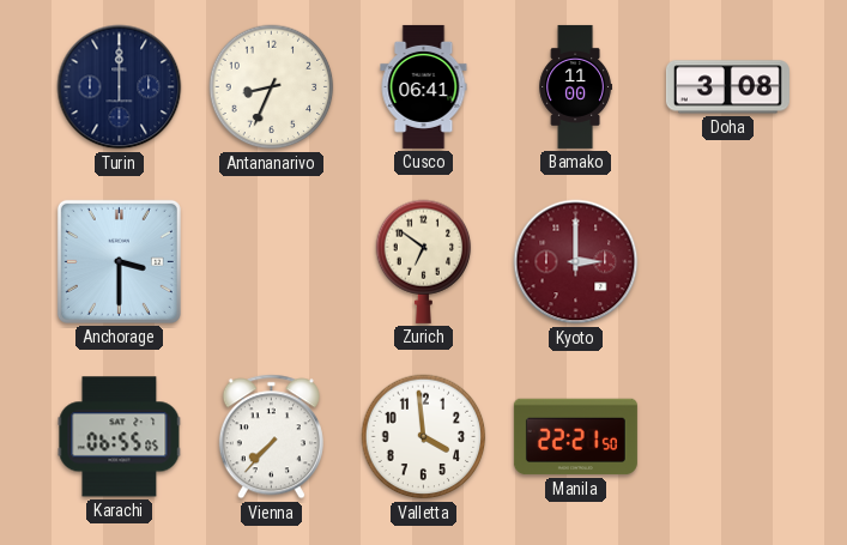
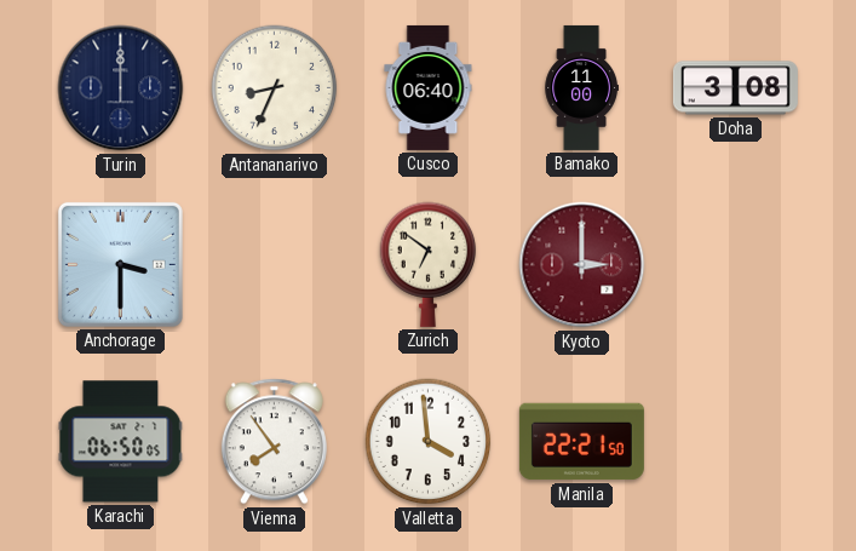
Cusco: 06:41 -> 06:40
Karachi: 06:55 -> 06:50
Vienna: 7:37 -> 7:54
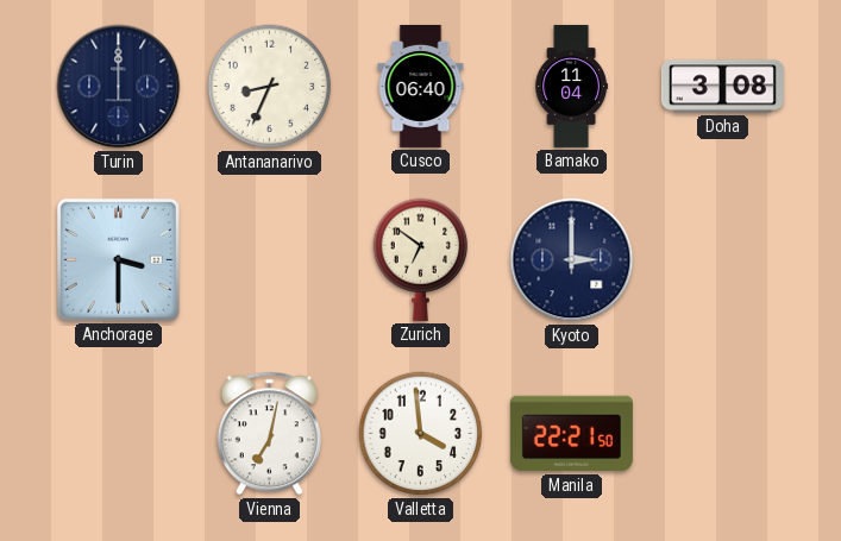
Bamako: 11:00 -> 11:04
Kyoto dial: burgundy -> navy
Karachi: 06:50 -> none
Vienna: 7:54 -> 7:02
